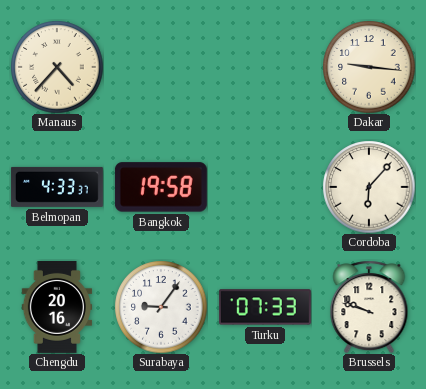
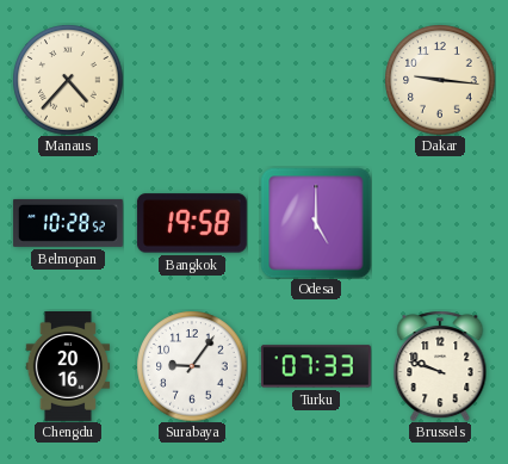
Belmopan: 4:33 -> 10:28
Odesa: none -> 5:00
Cordoba: 6:07 -> none
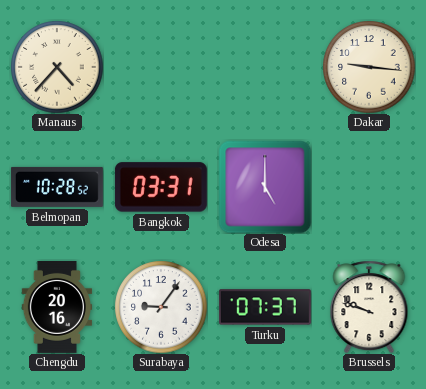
Bangkok: 19:58 -> 03:31
Turku: 07:33 -> 07:37
